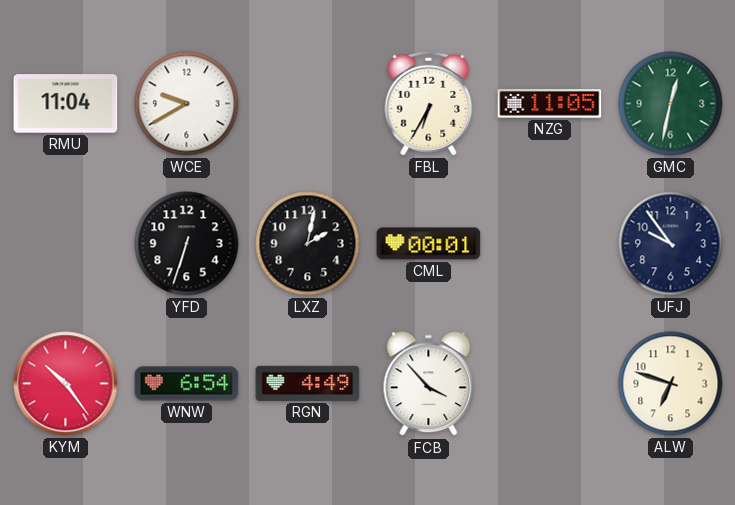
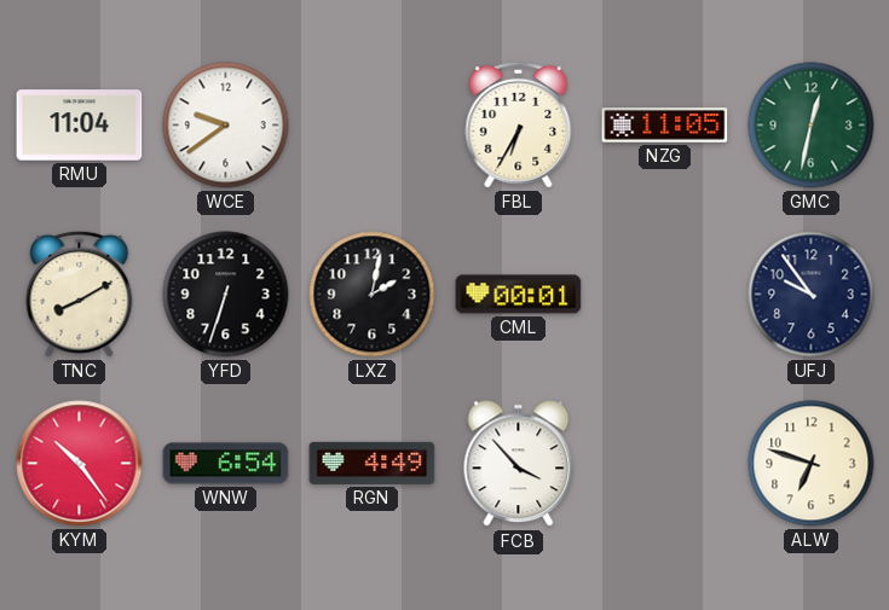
WCE: 9:40 -> 9:39
TNC: none -> 8:10
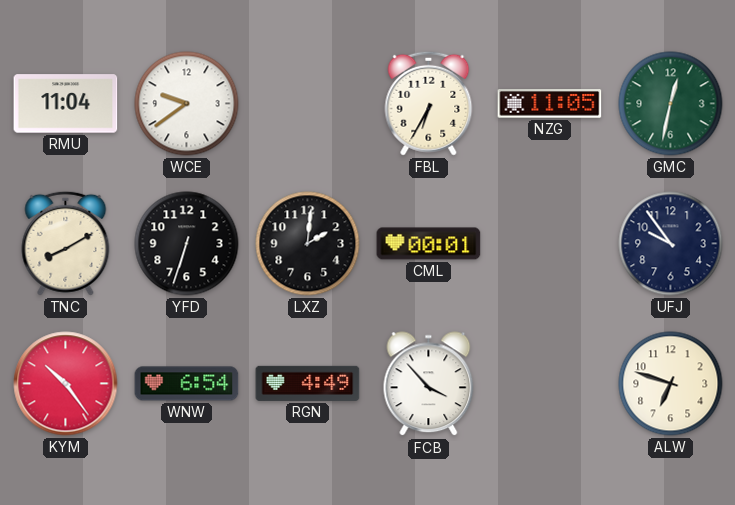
LXZ: 2:02 -> 2:01
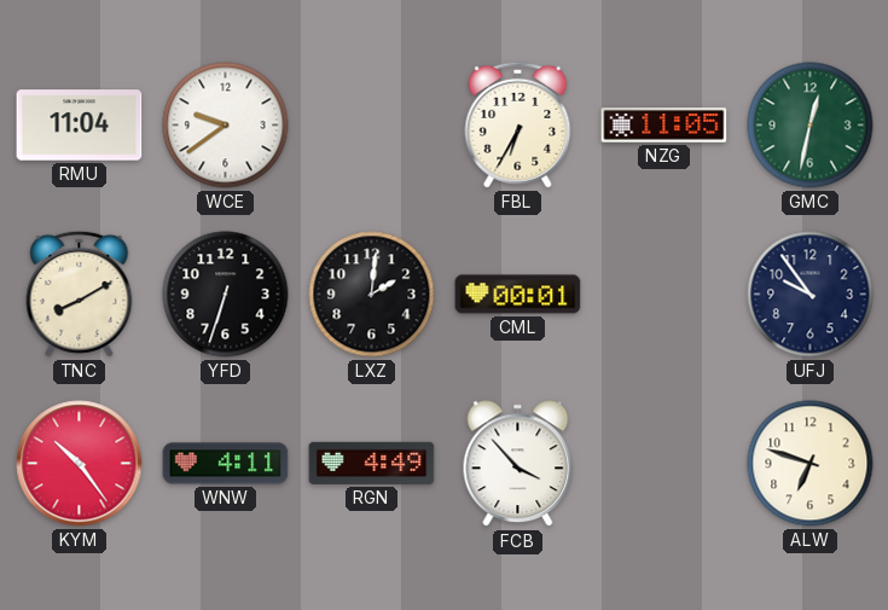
WNW: 6:54 -> 4:11
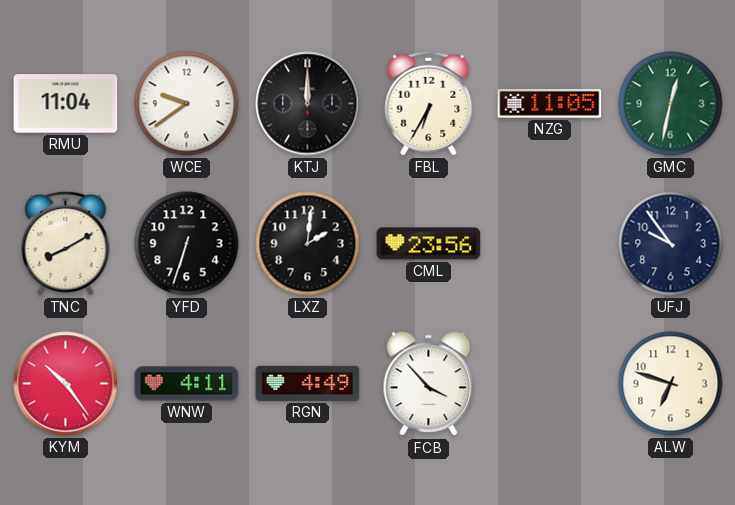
KTJ: none -> 12:00
CML: 00:01 -> 23:56
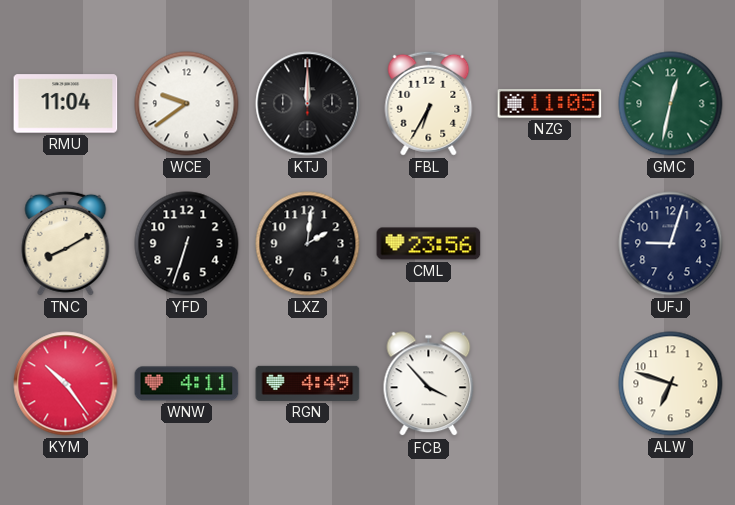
UFJ: 9:54 -> 9:03
